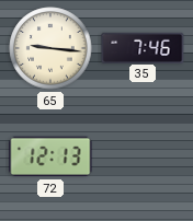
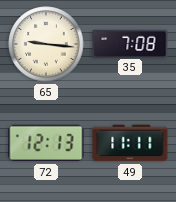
35: 7:46 -> 7:08
49: none -> 11:11
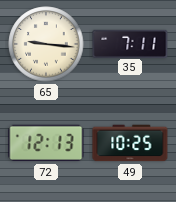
35: 7:08 -> 7:11
49: 11:11 -> 10:25
